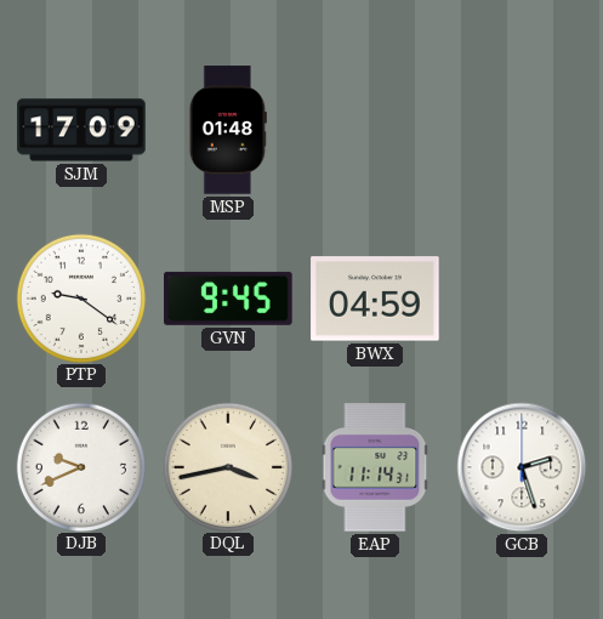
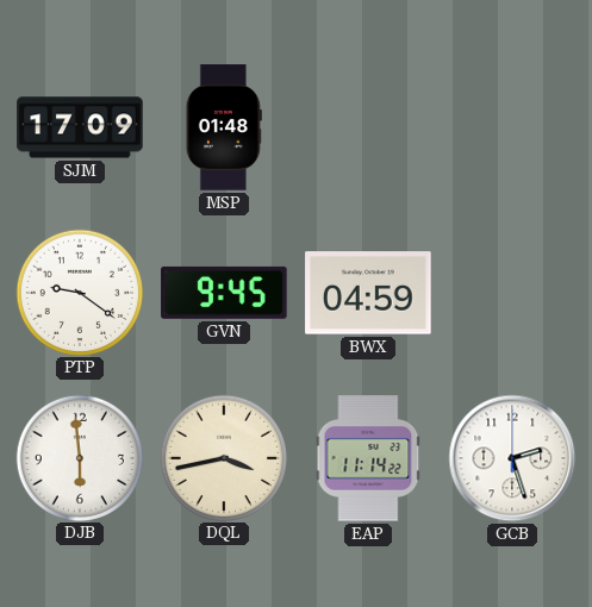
DJB: 9:41 -> 5:59
EAP: 11:14:31 -> 11:14:22
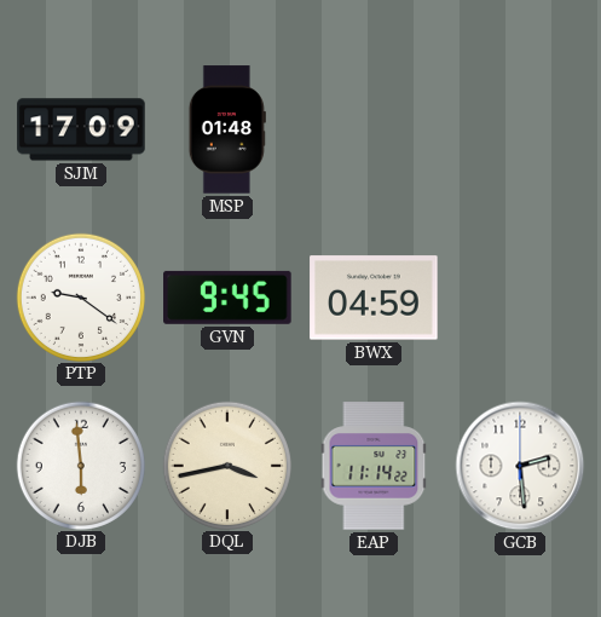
GCB: 2:27 -> 2:29
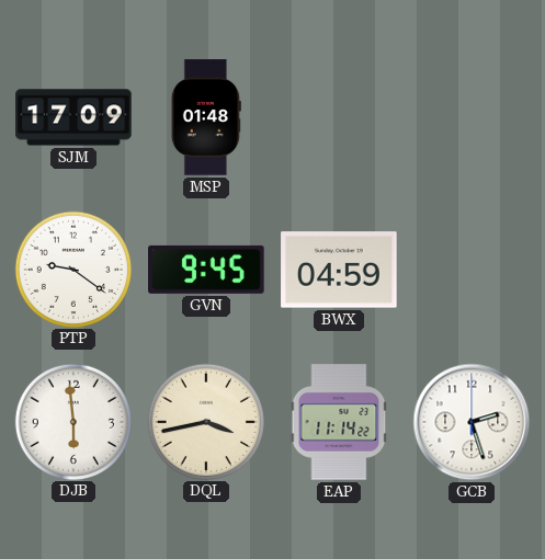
GCB: 2:29 -> 2:27
